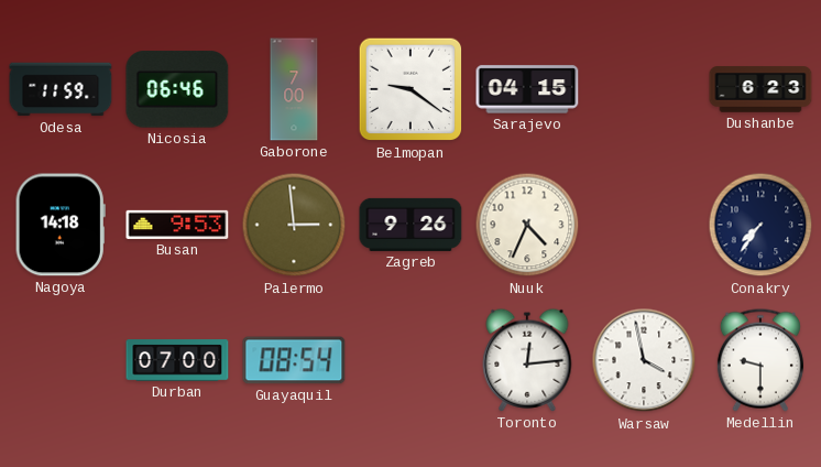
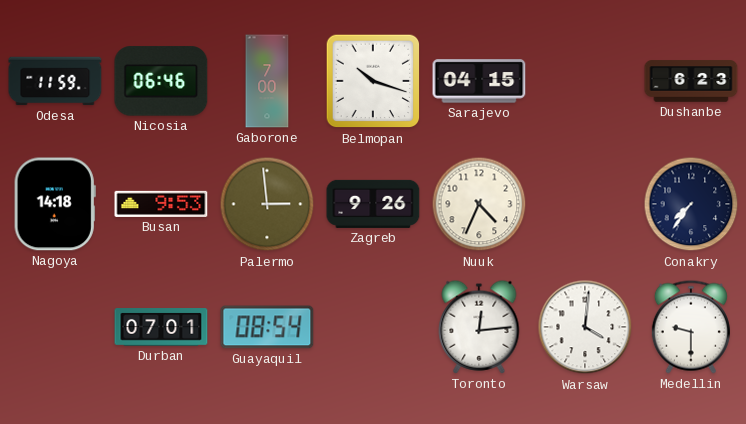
Belmopan: 9:21 -> 10:18
Durban: 07:00 -> 07:01
Warsaw: 3:58 -> 4:01
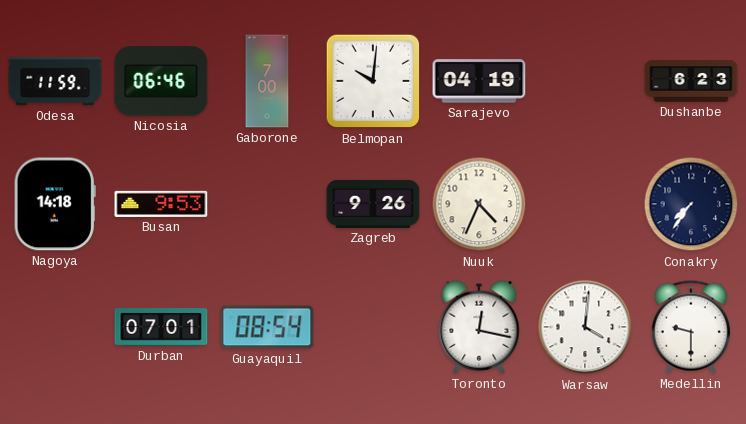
Belmopan: 10:18 -> 10:01
Sarajevo: 04:15 -> 04:19
Palermo: 2:59 -> none
Toronto: 12:14 -> 12:17
